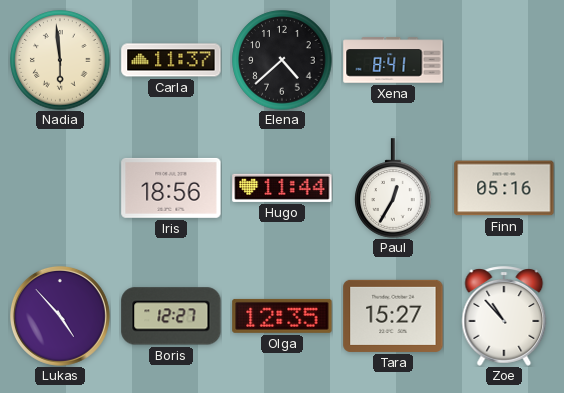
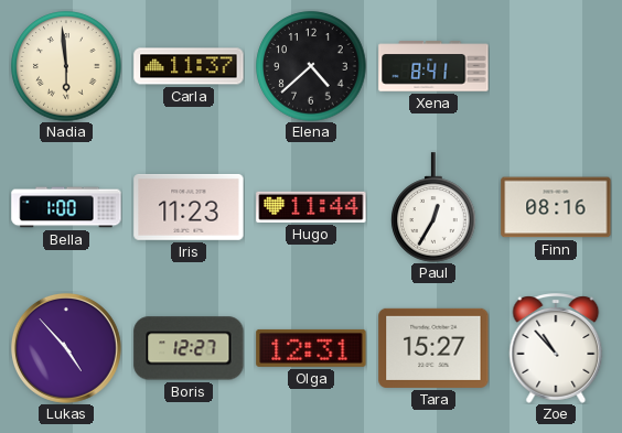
Bella: none -> 1:00
Iris: 18:56 -> 11:23
Finn: 05:16 -> 08:16
Olga: 12:35 -> 12:31
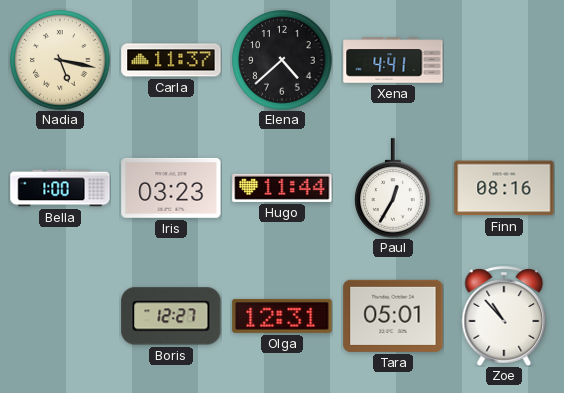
Nadia: 5:59 -> 5:17
Xena: 8:41 -> 4:41
Iris: 11:23 -> 03:23
Lukas: 4:53 -> none
Tara: 15:27 -> 05:01
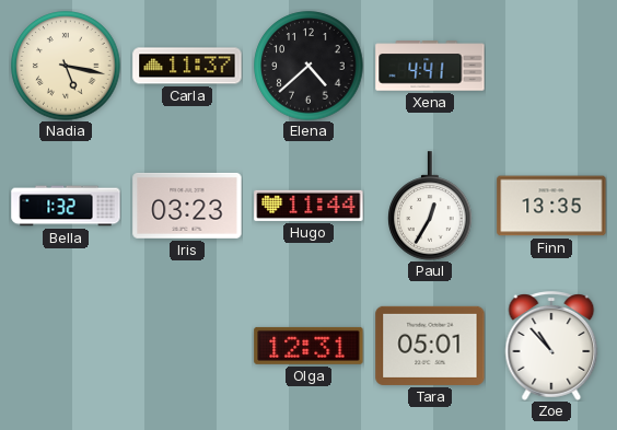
Bella: 1:00 -> 1:32
Finn: 08:16 -> 13:35
Boris: 12:27 -> none
